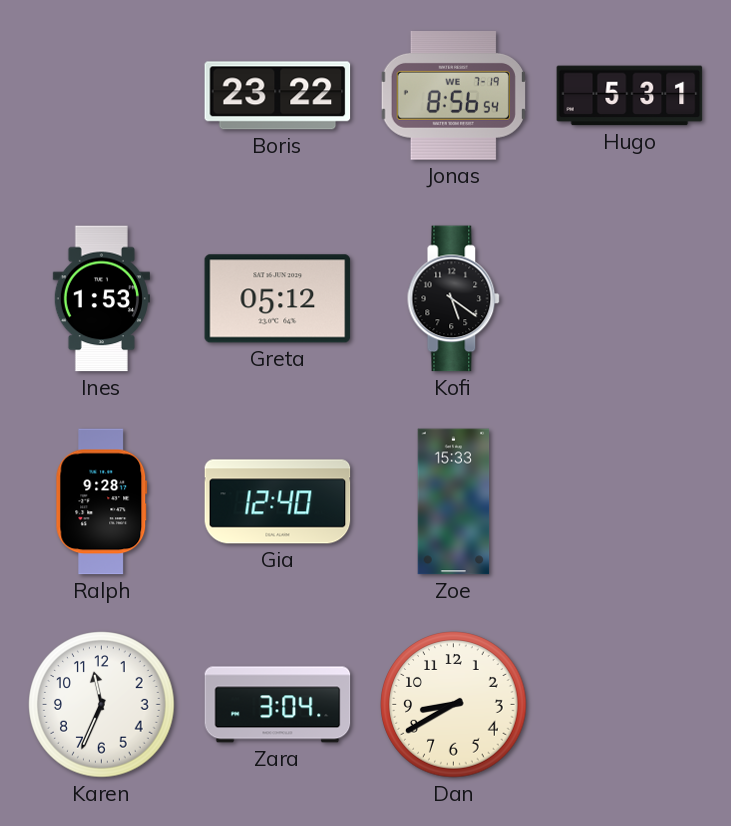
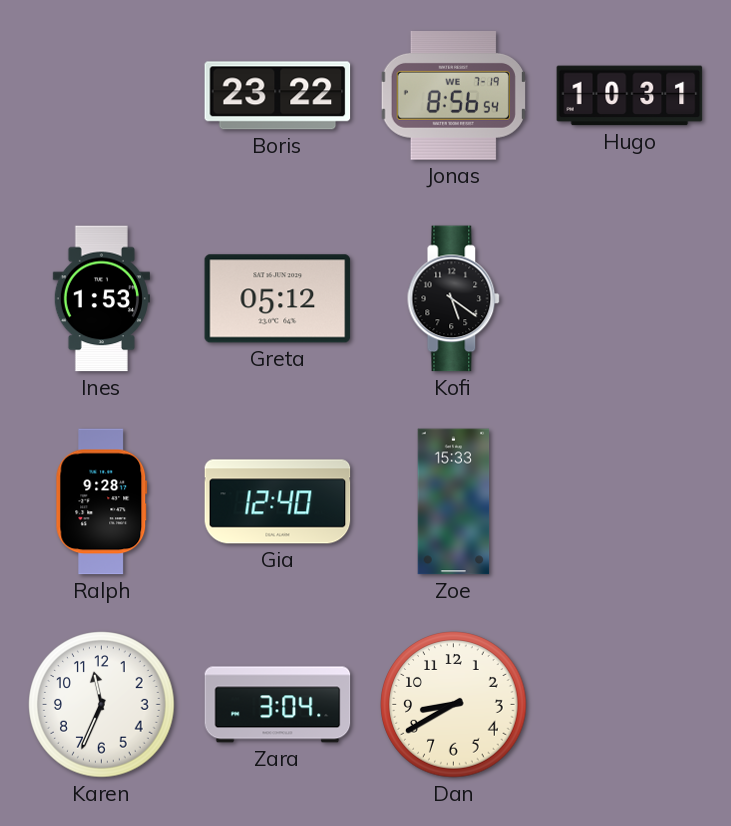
Hugo: 5:31 -> 10:31
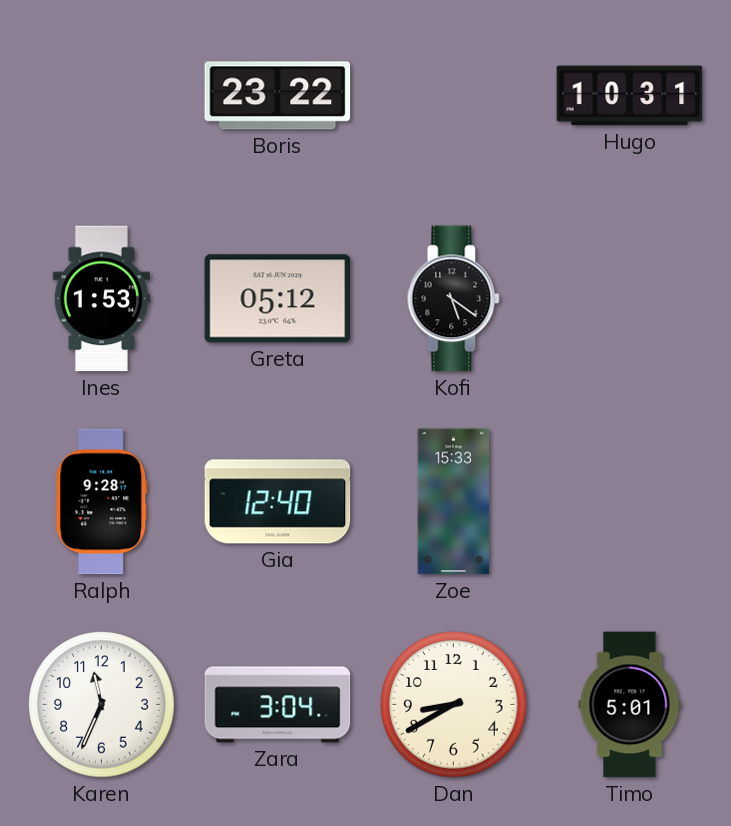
Jonas: 8:56 -> none
Timo: none -> 5:01
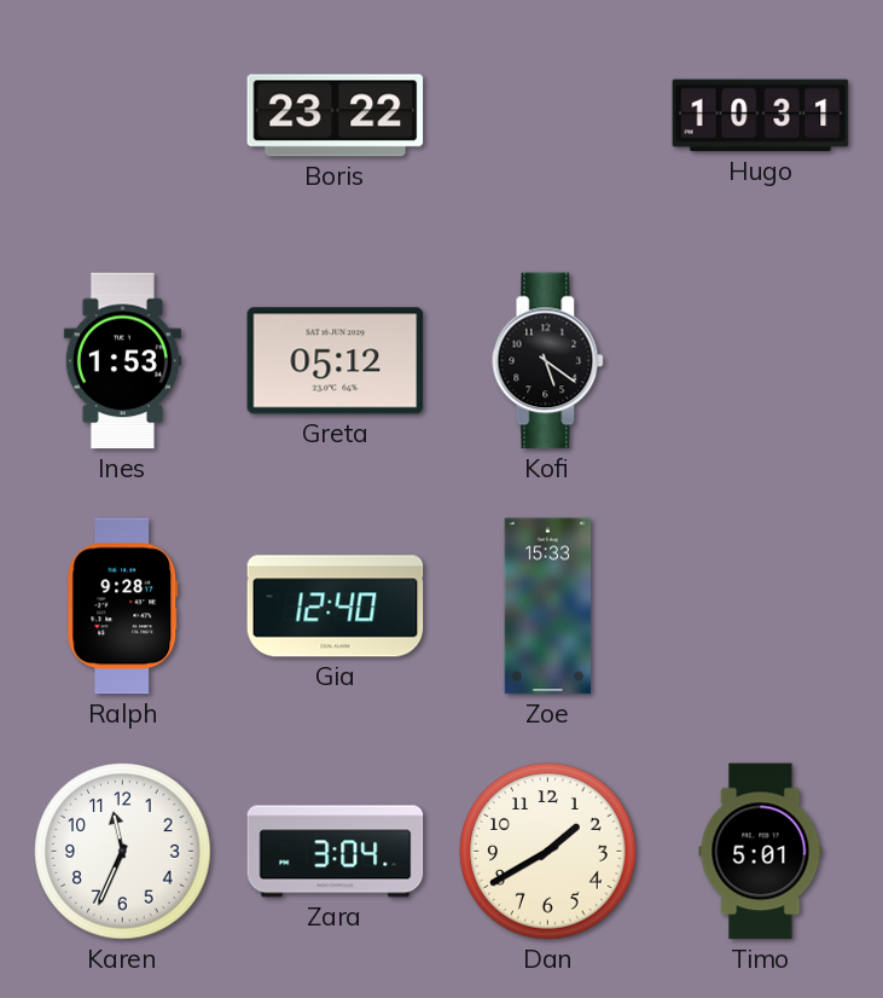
Dan: 8:40 -> 1:40
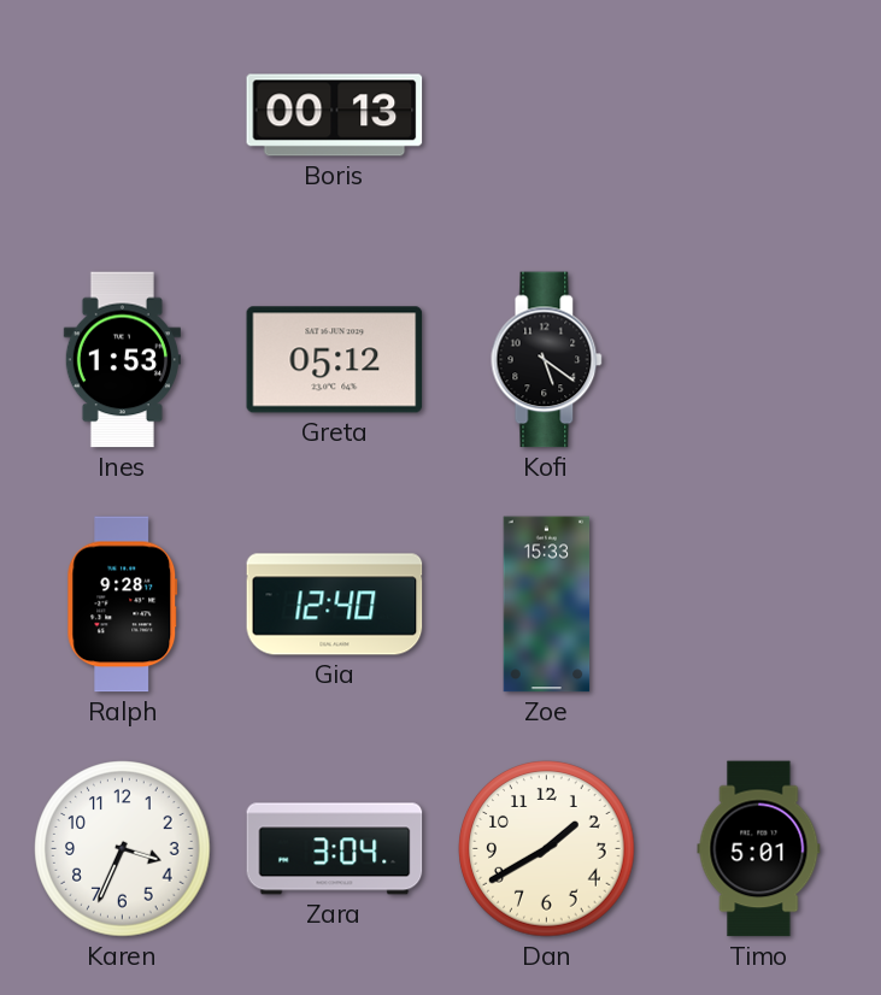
Boris: 23:22 -> 00:13
Hugo: 10:31 -> none
Karen: 11:34 -> 3:34
